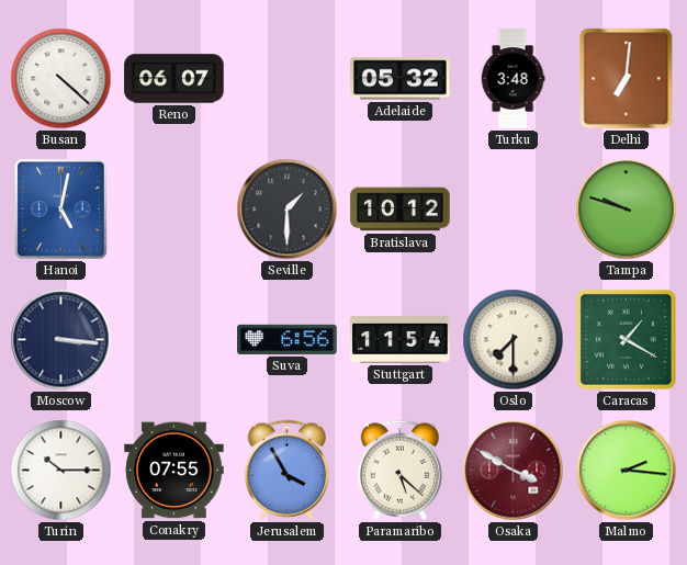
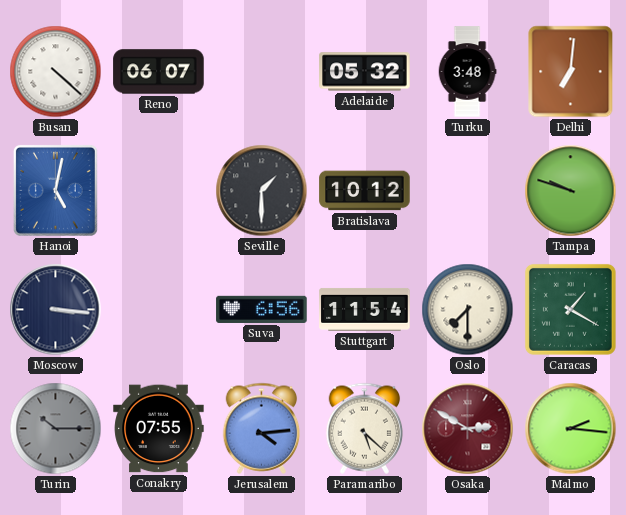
Turin dial: white -> grey
Jerusalem: 3:55 -> 4:14
Osaka: 3:50 -> 2:50
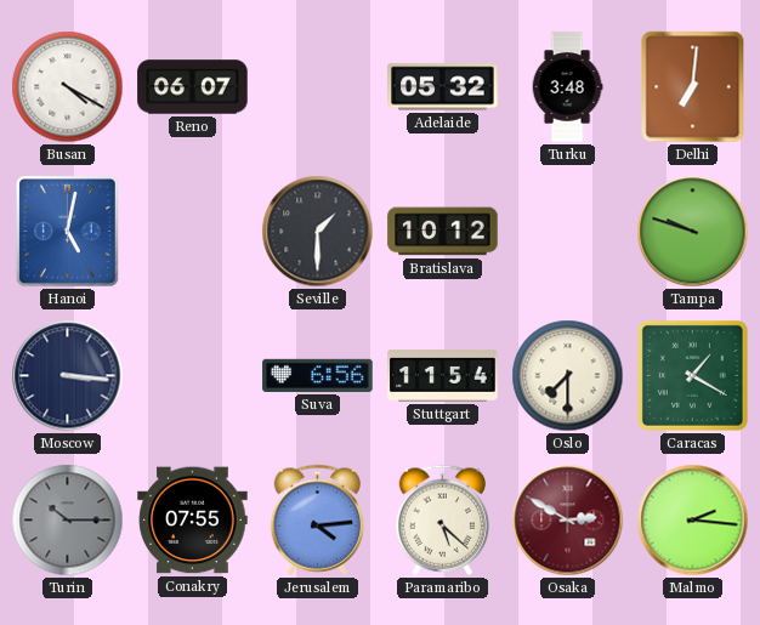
Busan: 4:22 -> 4:20
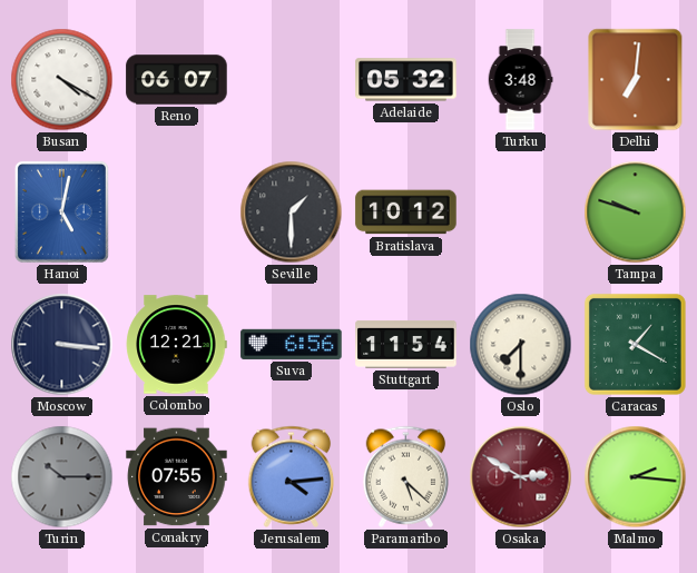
Colombo: none -> 12:21
